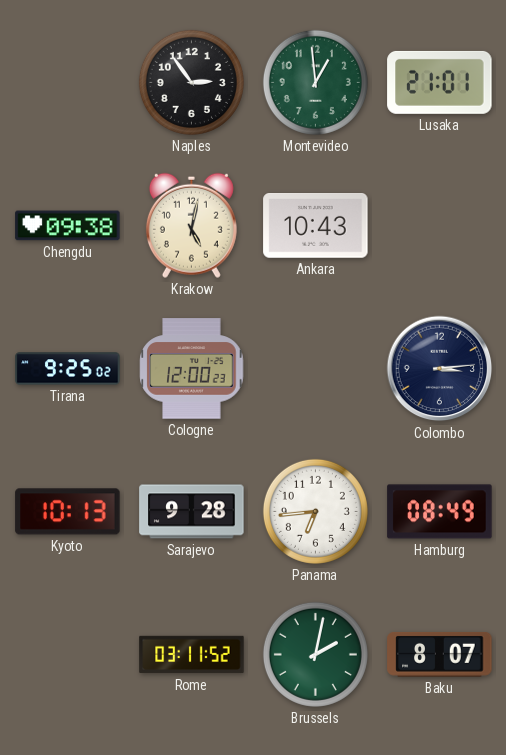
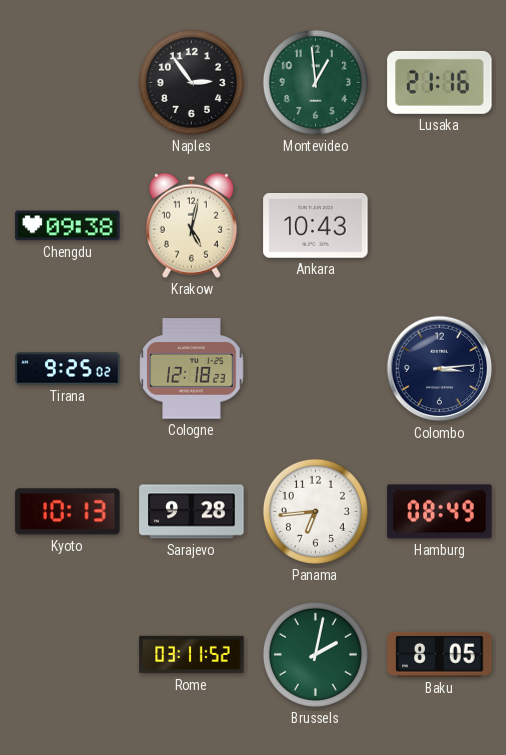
Lusaka: 21:01 -> 21:16
Cologne: 12:00 -> 12:18
Baku: 8:07 -> 8:05
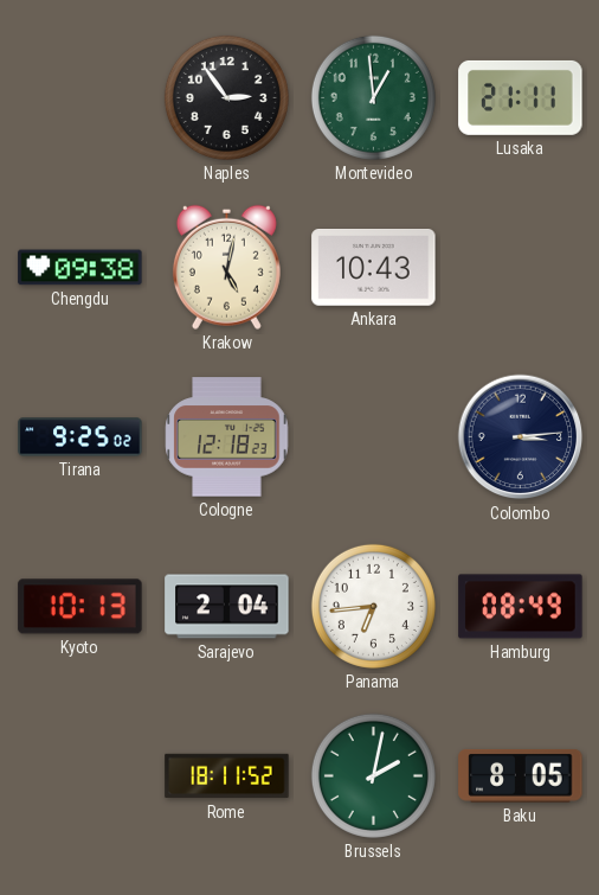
Lusaka: 21:16 -> 21:11
Sarajevo: 9:28 -> 2:04
Rome: 03:11 -> 18:11
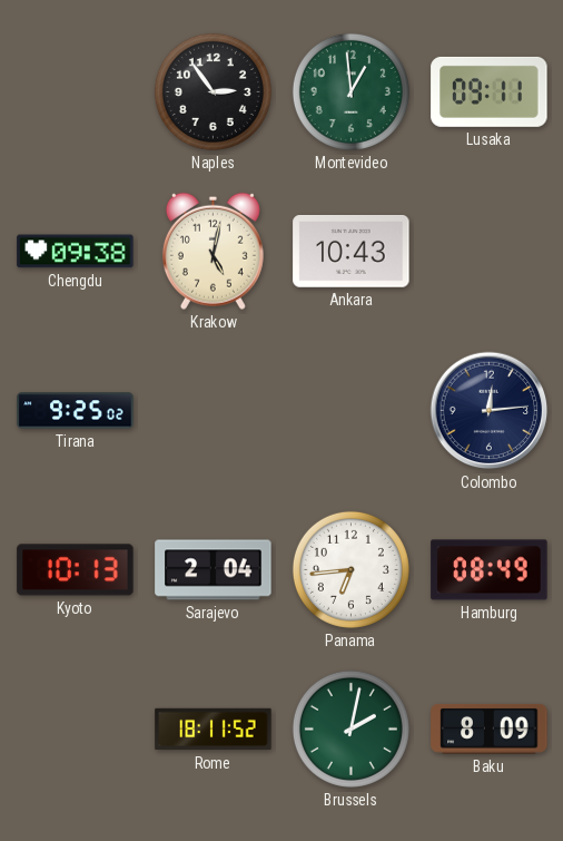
Lusaka: 21:11 -> 09:11
Cologne: 12:18 -> none
Colombo: 3:14 -> 12:14
Baku: 8:05 -> 8:09
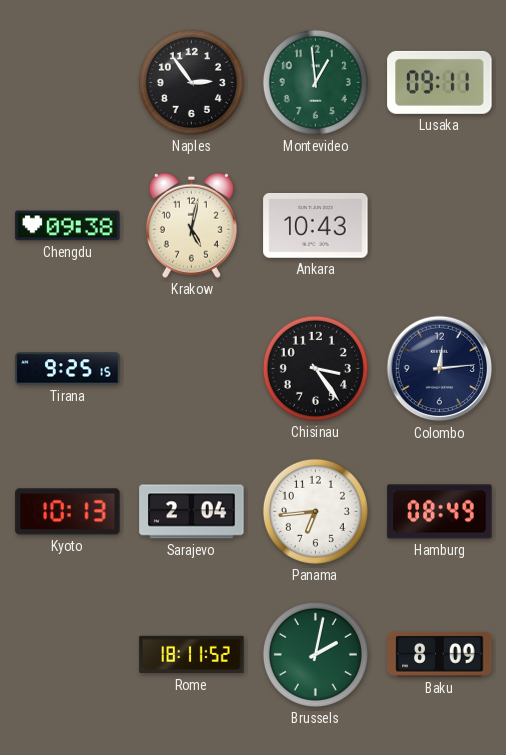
Tirana: 9:25:02 -> 9:25:15
Chisinau: none -> 3:24
